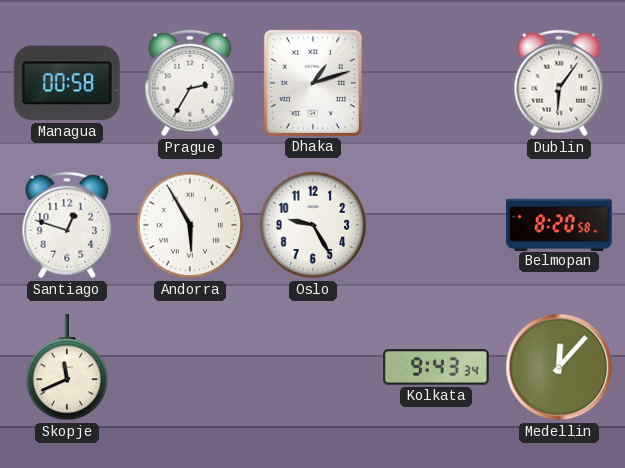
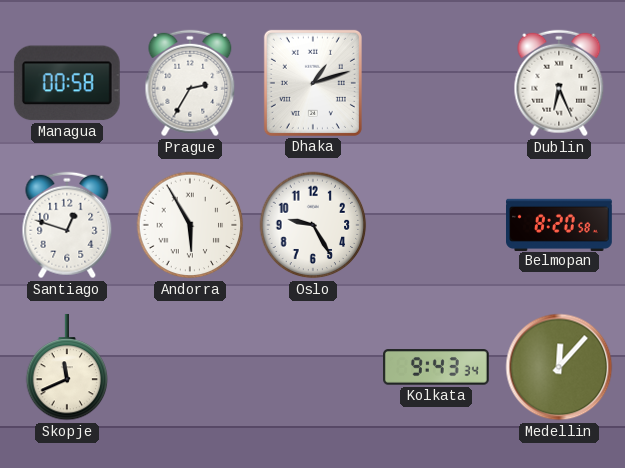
Dublin: 6:06 -> 6:26
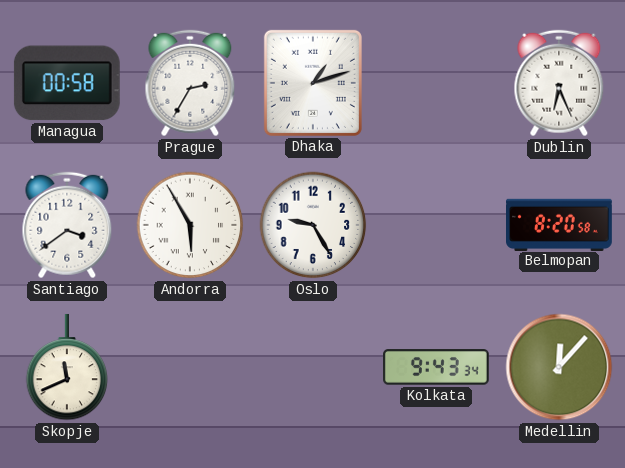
Santiago: 12:48 -> 3:39
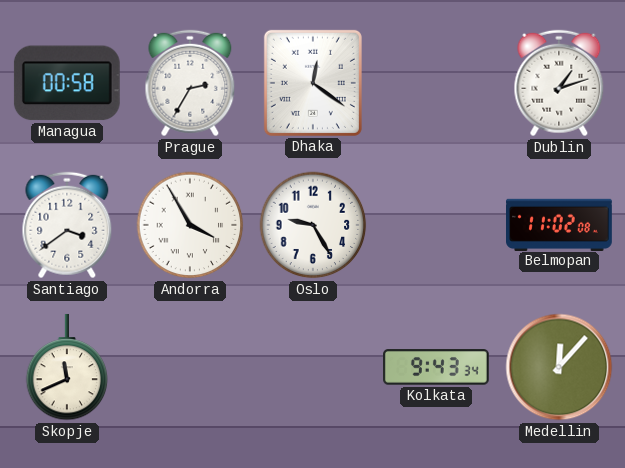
Dhaka: 1:12 -> 12:21
Dublin: 6:26 -> 1:12
Andorra: 5:55 -> 3:55
Belmopan: 8:20 -> 11:02
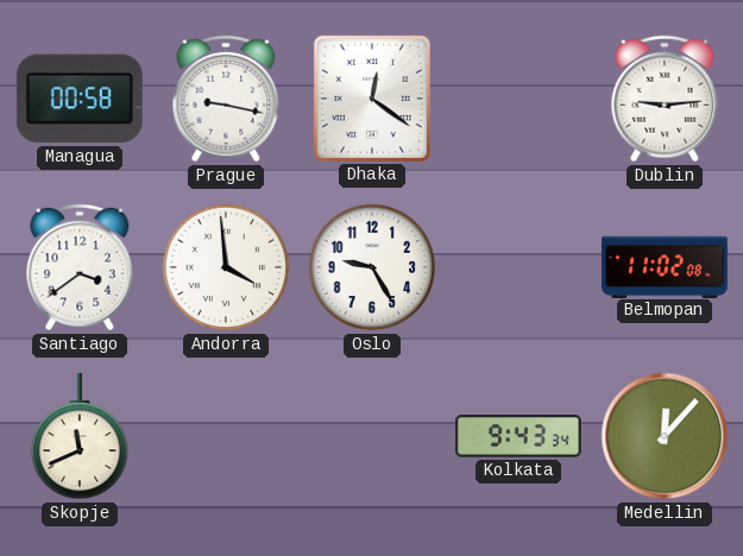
Prague: 2:35 -> 9:17
Dublin: 1:12 -> 9:14
Andorra: 3:55 -> 3:59
